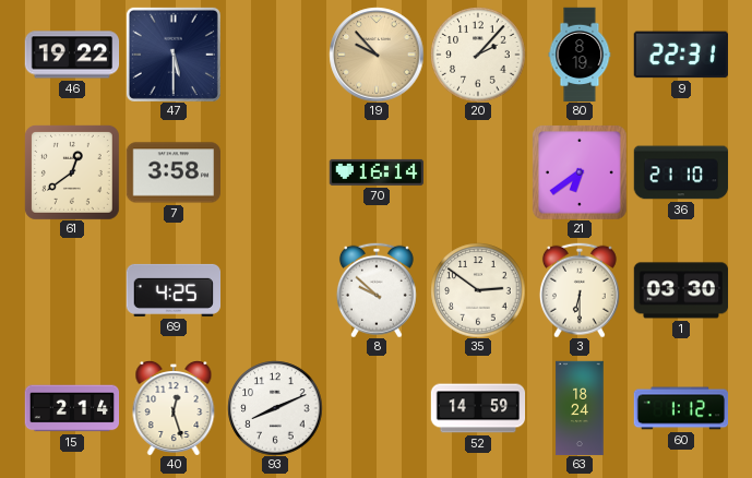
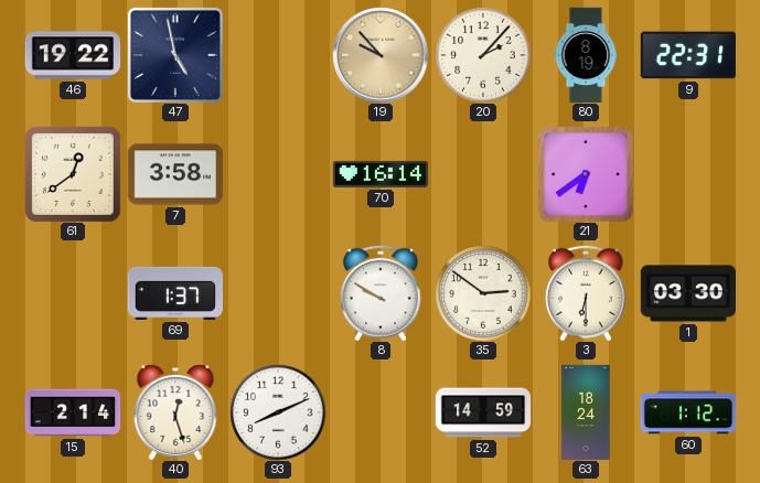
47: 5:30 -> 4:58
36: 21:10 -> none
69: 4:25 -> 1:37
8: 9:52 -> 9:50
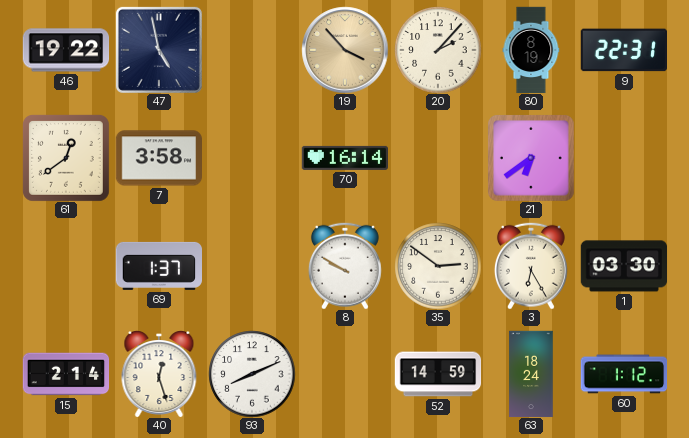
19: 9:53 -> 3:53
3: 6:30 -> 6:25
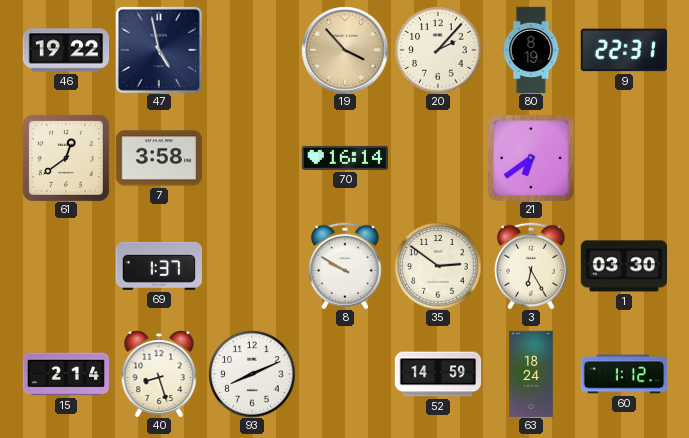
40: 12:27 -> 8:27
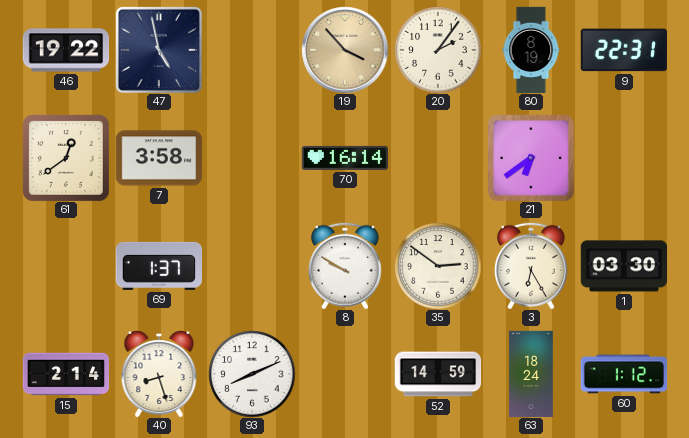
20: 2:07 -> 2:06
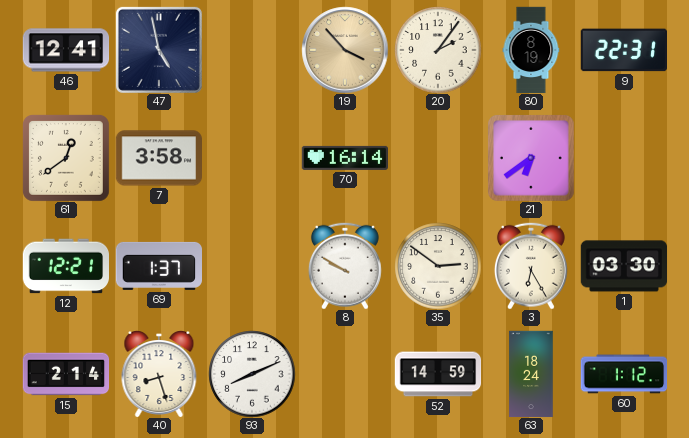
46: 19:22 -> 12:41
12: none -> 12:21
